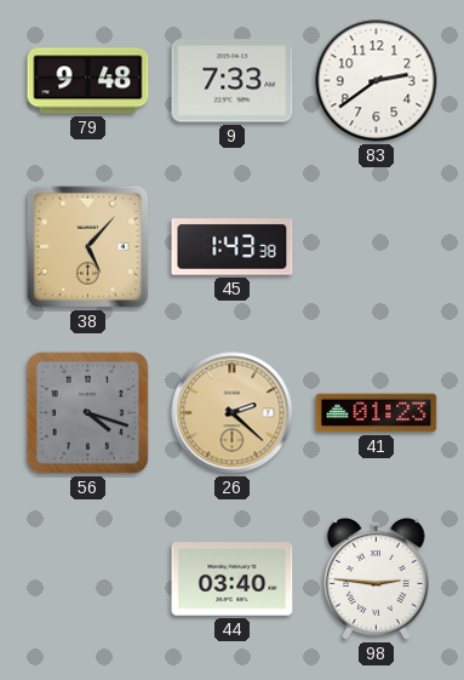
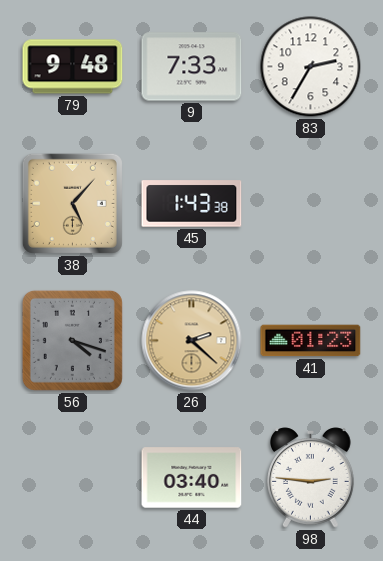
83: 2:39 -> 2:35
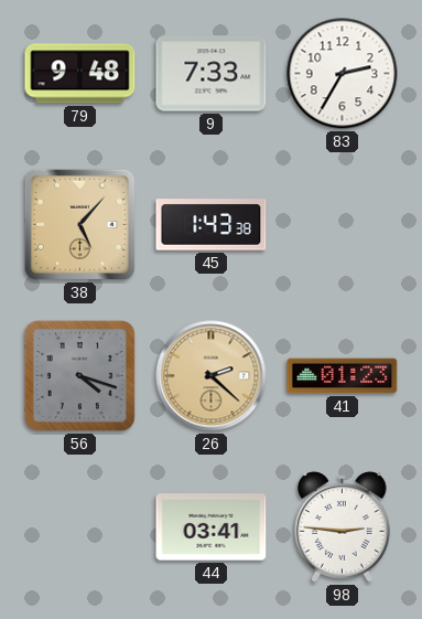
44: 03:40 -> 03:41
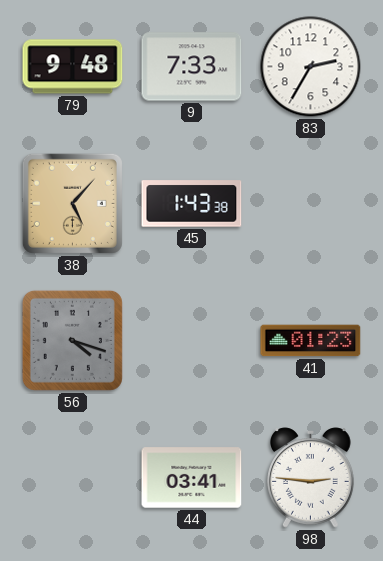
26: 2:22 -> none
